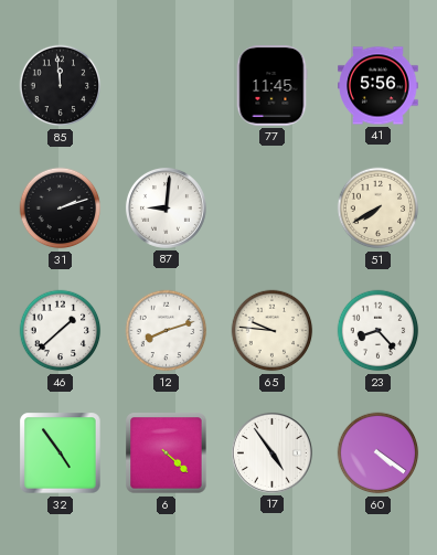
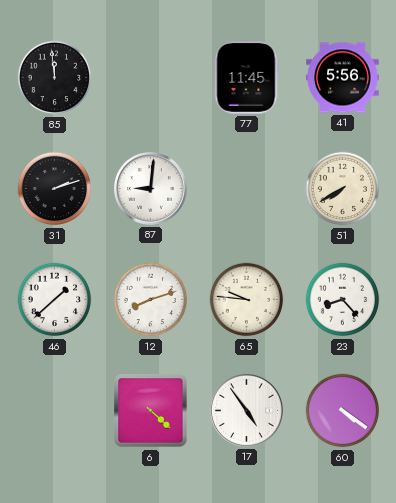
32: 4:54 -> none
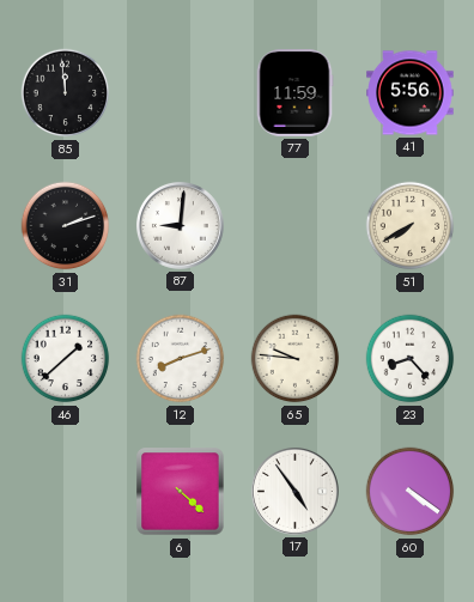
77: 11:45 -> 11:59
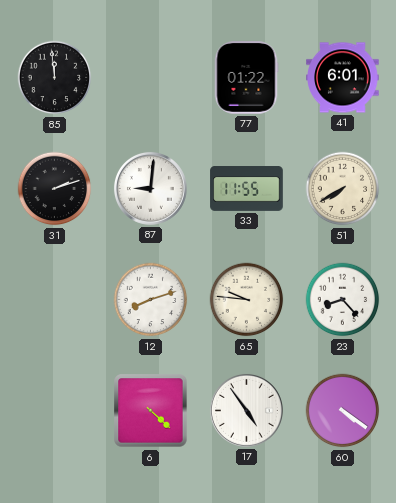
77: 11:59 -> 01:22
41: 5:56 -> 6:01
33: none -> 11:55
46: 1:38 -> none
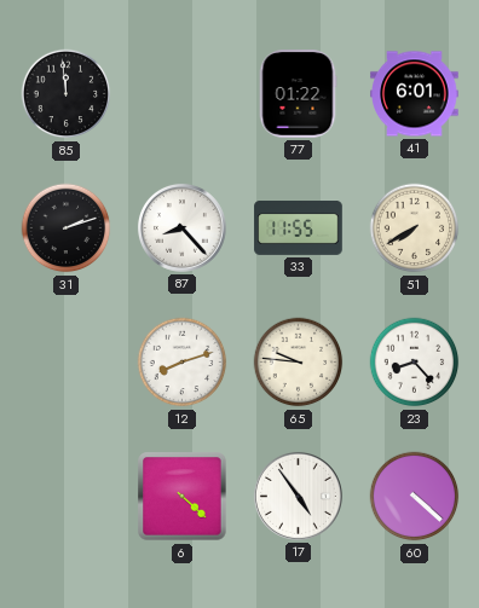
87: 9:01 -> 8:23
60: 4:21 -> 4:22
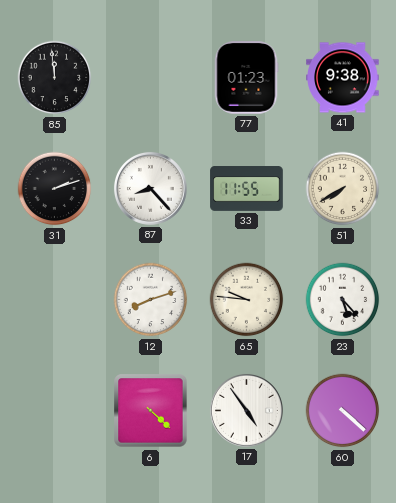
77: 01:22 -> 01:23
41: 6:01 -> 9:38
23: 8:23 -> 5:23
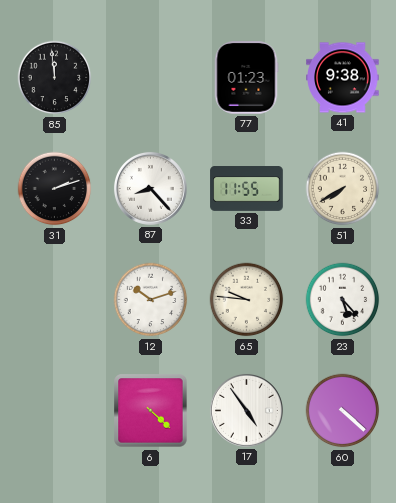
12: 8:12 -> 10:12
